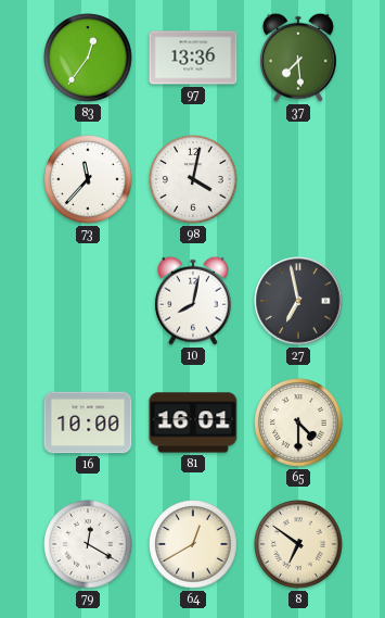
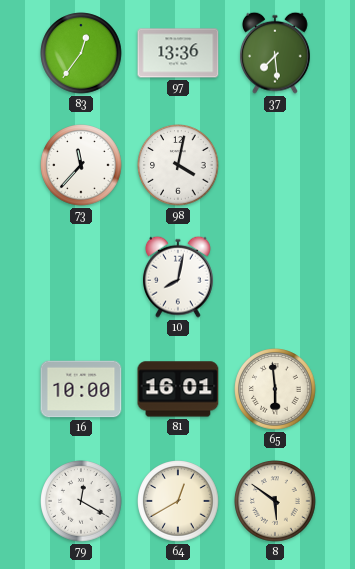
27: 6:58 -> none
65: 4:30 -> 5:59
8: 6:51 -> 5:51
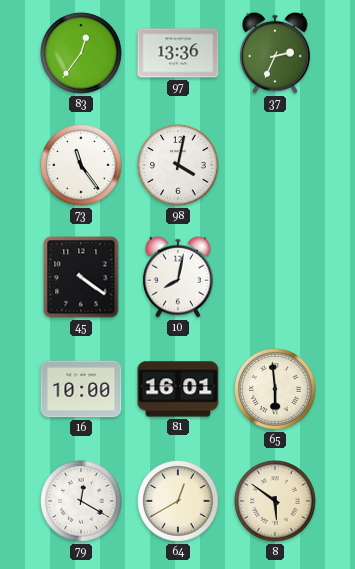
37: 7:29 -> 2:34
73: 11:37 -> 11:24
45: none -> 4:21
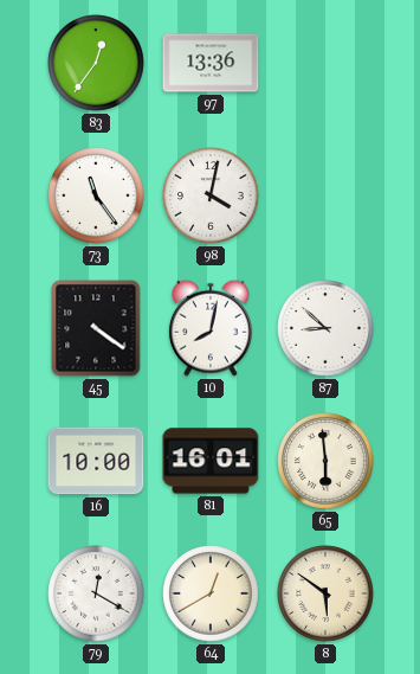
37: 2:34 -> none
87: none -> 8:52
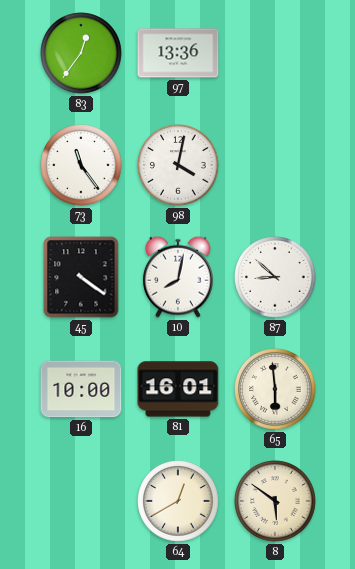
79: 12:20 -> none
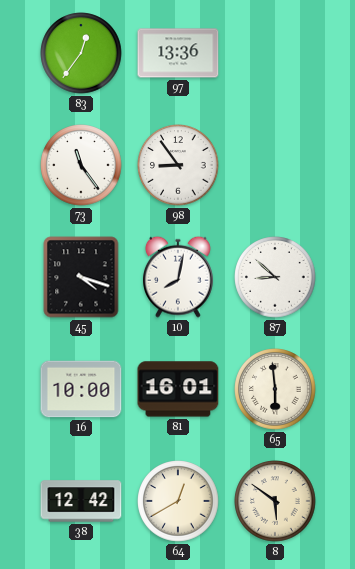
98: 4:02 -> 8:54
45: 4:21 -> 4:18
38: none -> 12:42
